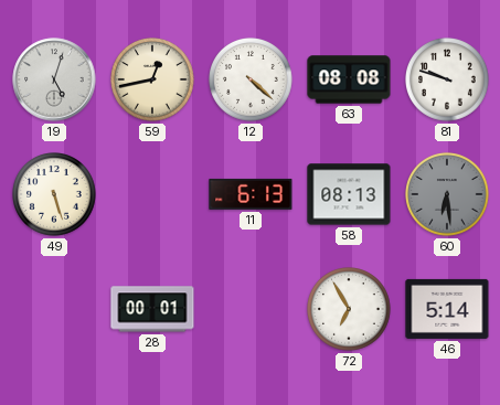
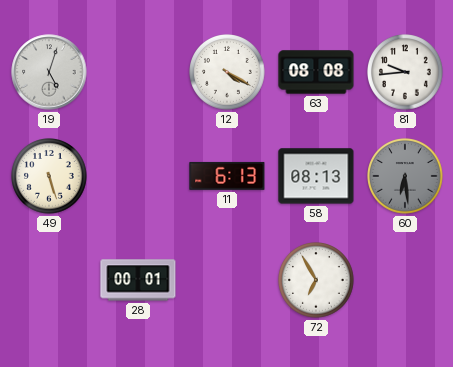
59: 12:43 -> none
12: 4:22 -> 4:20
81: 9:48 -> 9:44
46: 5:14 -> none
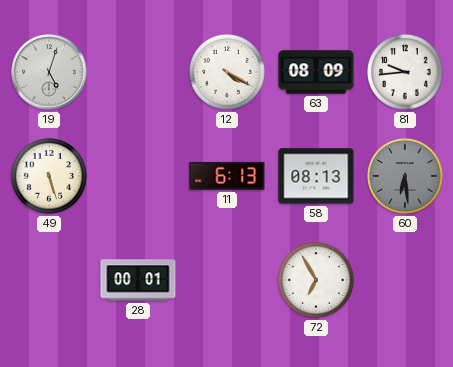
63: 08:08 -> 08:09
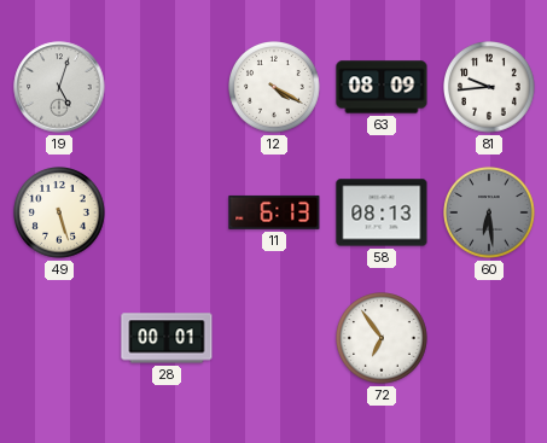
72: 6:55 -> 6:54
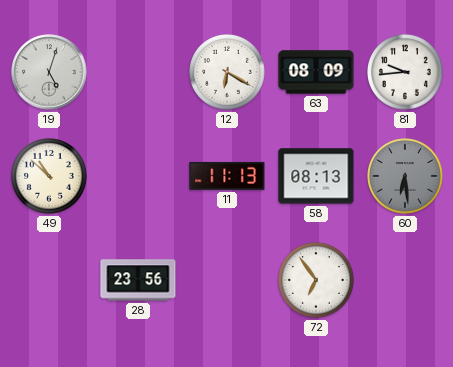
12: 4:20 -> 6:20
49: 5:27 -> 10:52
11: 6:13 -> 11:13
28: 00:01 -> 23:56
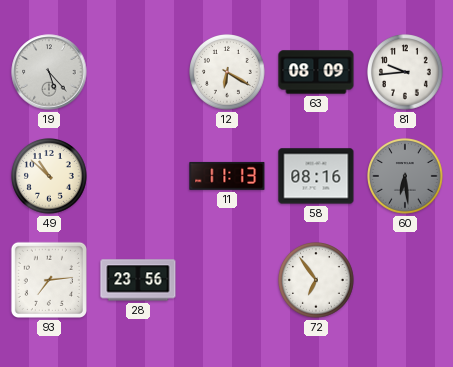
19: 5:03 -> 5:23
58: 08:13 -> 08:16
93: none -> 7:14
